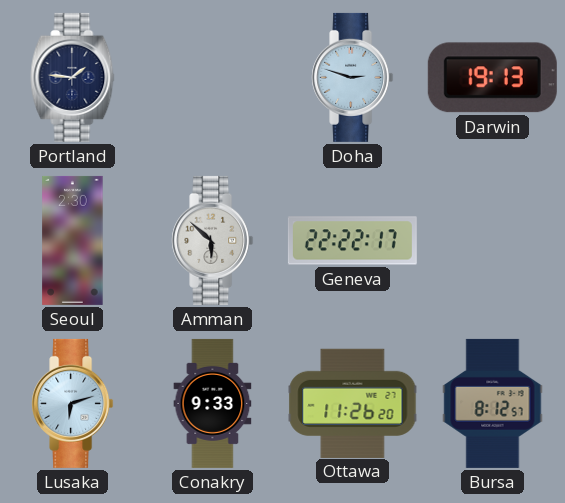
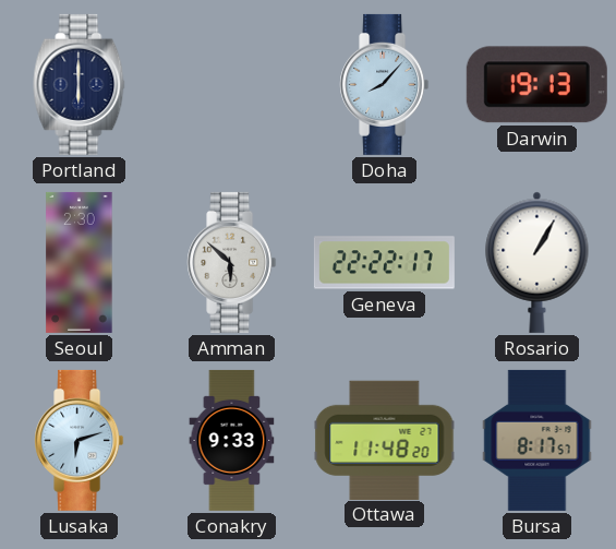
Portland: 1:46 -> 6:00
Doha: 2:48 -> 8:07
Rosario: none -> 1:05
Ottawa: 11:26 -> 11:48
Bursa: 8:12 -> 8:17
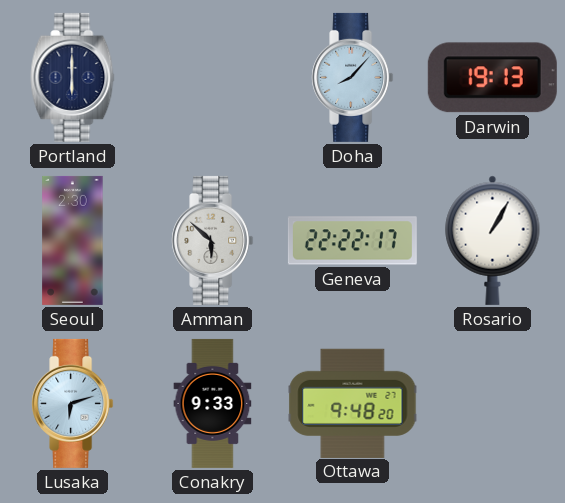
Ottawa: 11:48 -> 9:48
Bursa: 8:17 -> none
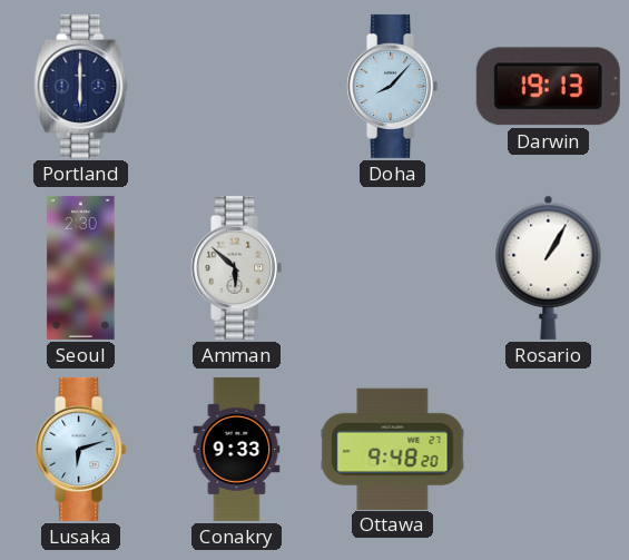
Geneva: 22:22 -> none
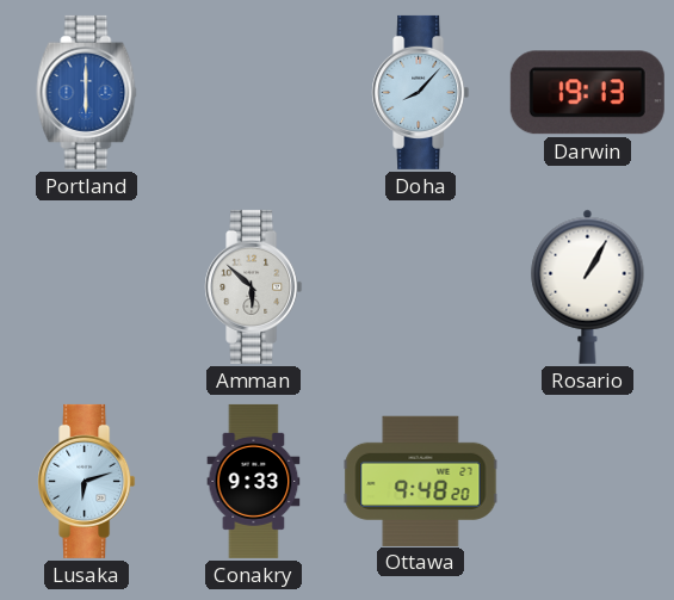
Portland dial: navy -> blue
Seoul: 2:30 -> none
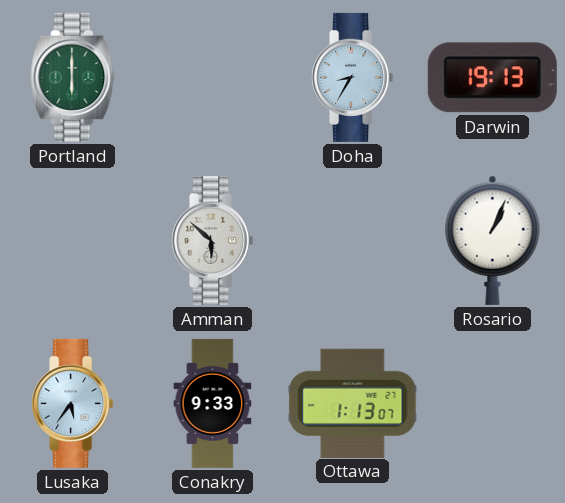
Portland dial: blue -> green
Doha: 8:07 -> 8:35
Rosario: 1:05 -> 1:04
Lusaka: 6:12 -> 5:36
Ottawa: 9:48 -> 1:13
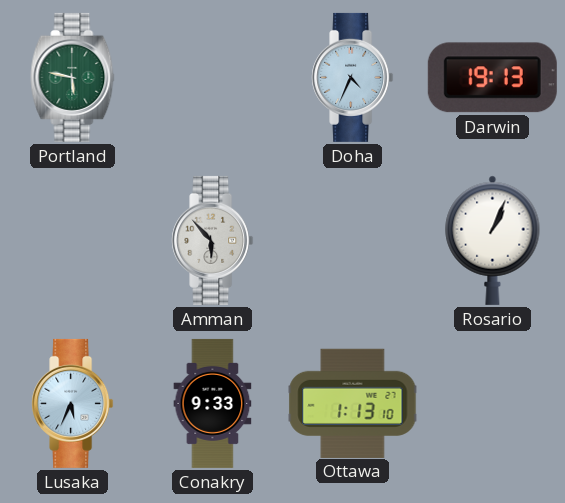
Portland: 6:00 -> 5:47
Doha: 8:35 -> 4:34
Amman: 5:52 -> 5:53
Lusaka: 5:36 -> 5:34
Ottawa: 1:13:07 -> 1:13:10
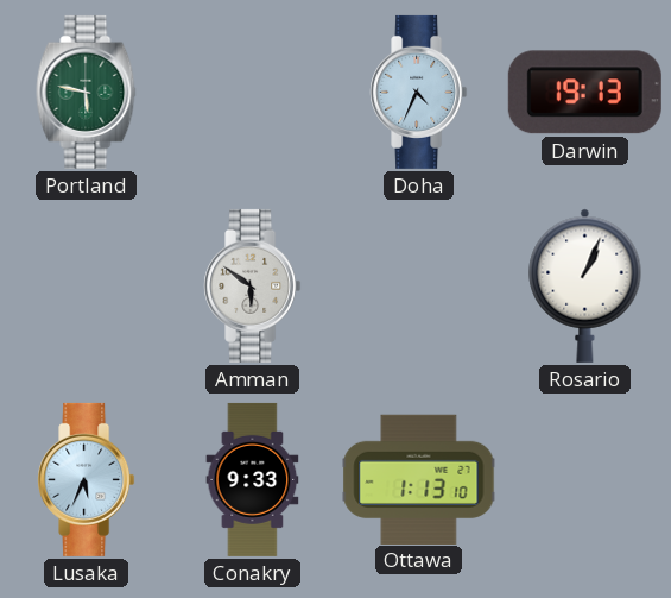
Amman: 5:53 -> 5:51
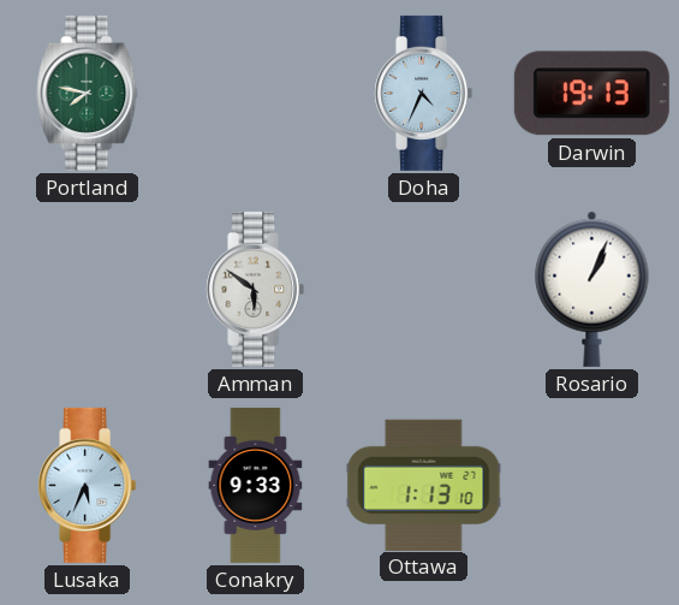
Portland: 5:47 -> 7:47
